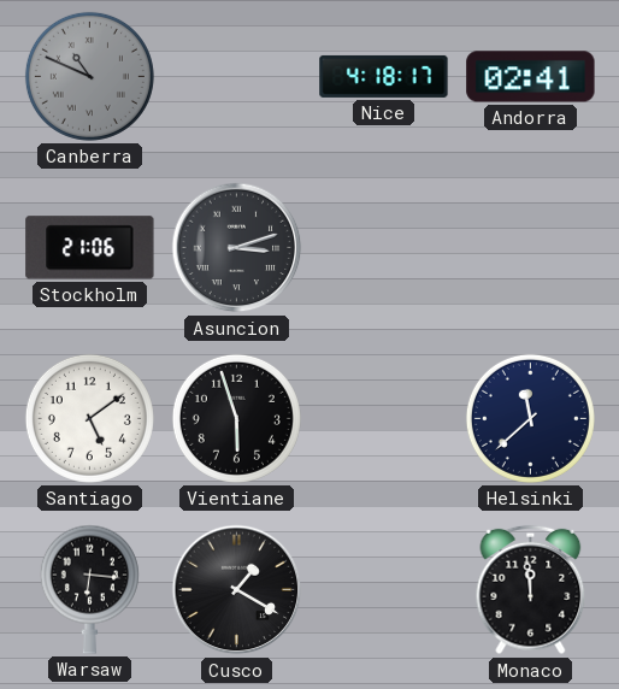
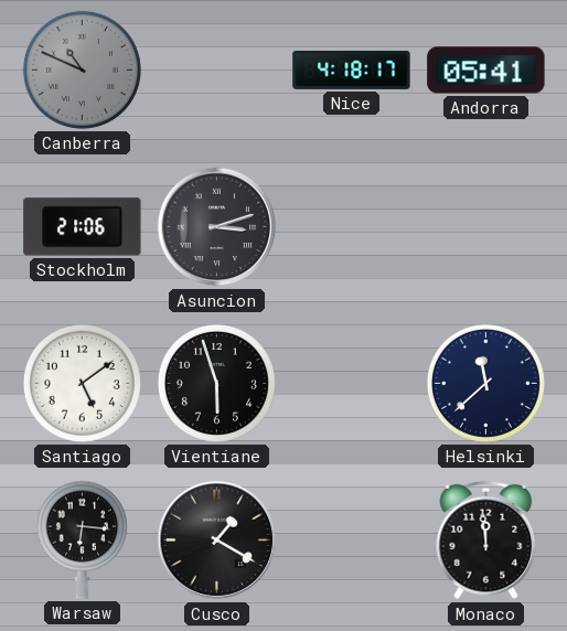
Andorra: 02:41 -> 05:41
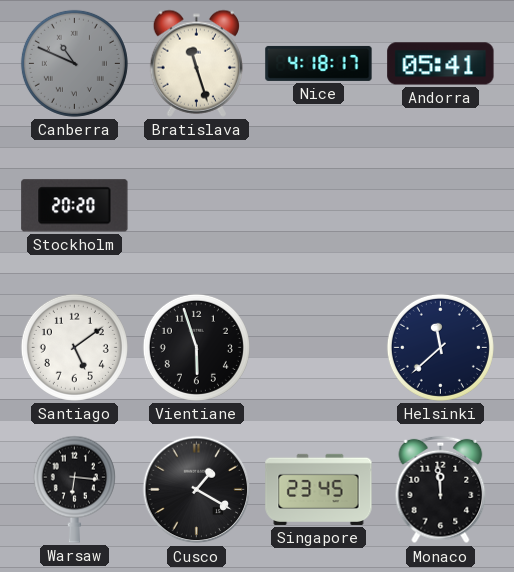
Bratislava: none -> 11:27
Stockholm: 21:06 -> 20:20
Asuncion: 3:12 -> none
Singapore: none -> 23:45
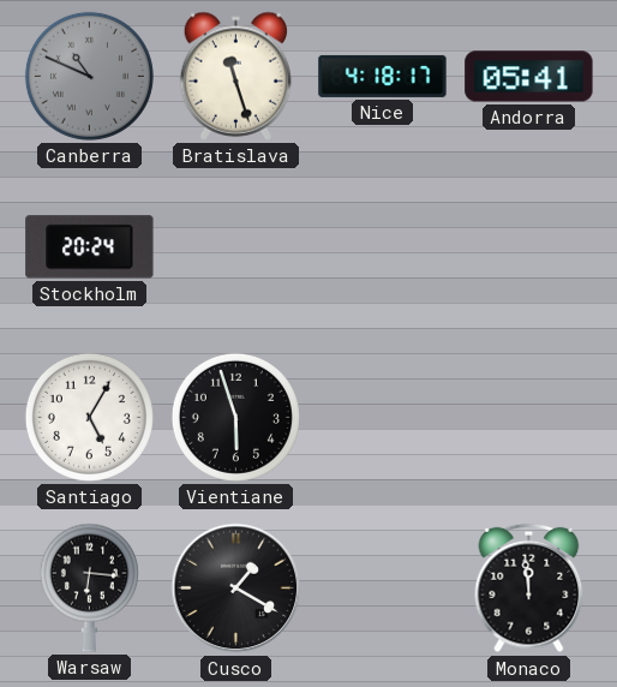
Stockholm: 20:20 -> 20:24
Santiago: 5:09 -> 5:05
Helsinki: 11:38 -> none
Singapore: 23:45 -> none
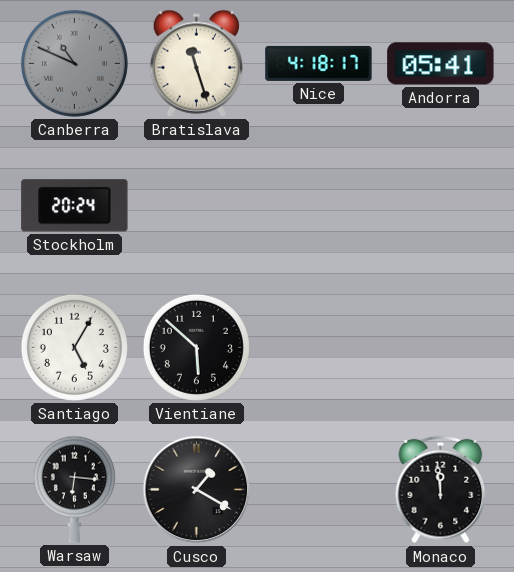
Vientiane: 5:57 -> 5:52
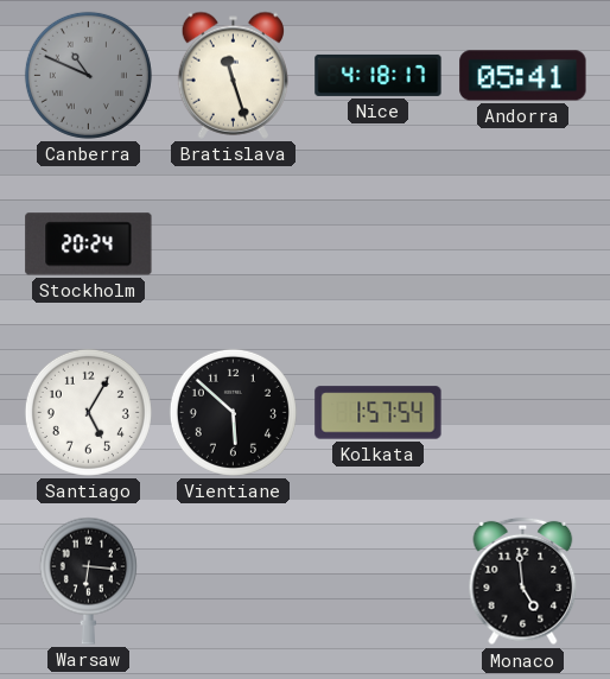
Kolkata: none -> 1:57
Cusco: 1:20 -> none
Monaco: 11:59 -> 4:59
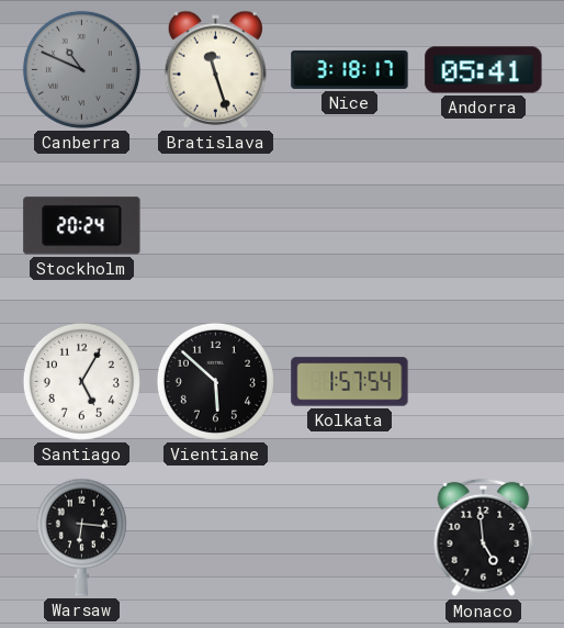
Nice: 4:18 -> 3:18
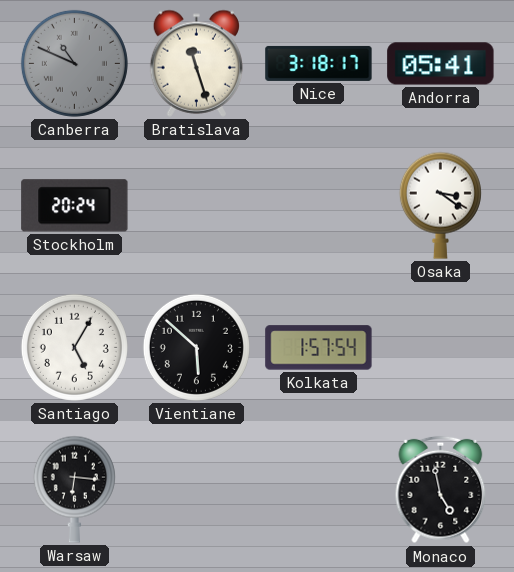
Osaka: none -> 3:21
Monaco: 4:59 -> 4:58
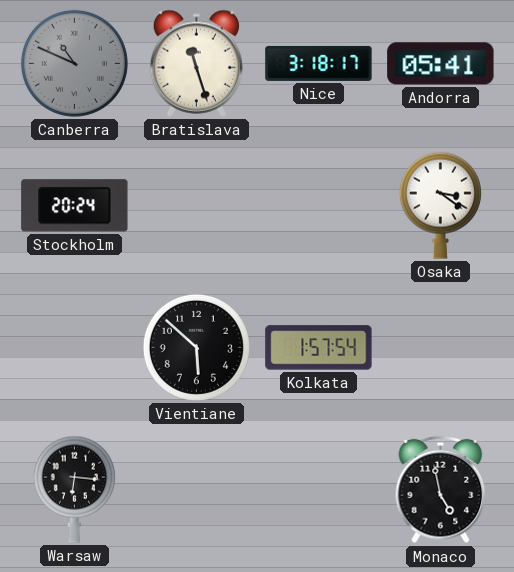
Santiago: 5:05 -> none
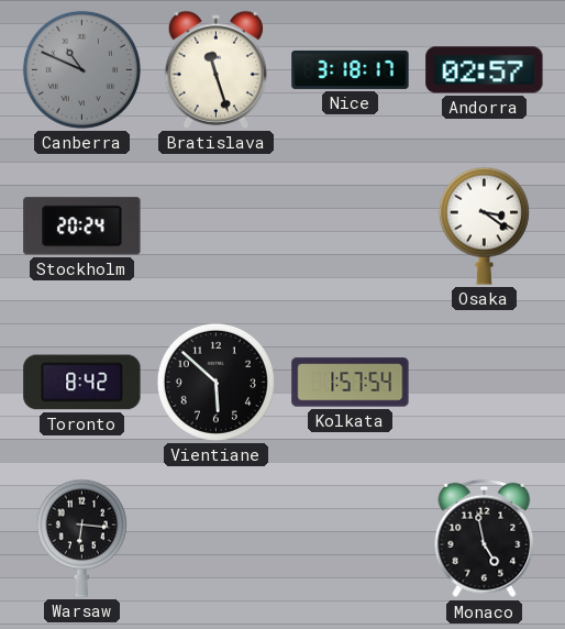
Andorra: 05:41 -> 02:57
Toronto: none -> 8:42
